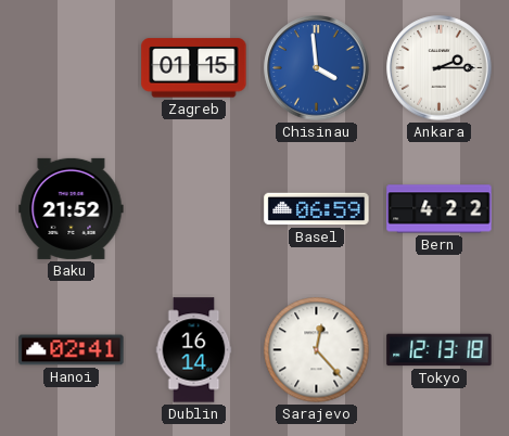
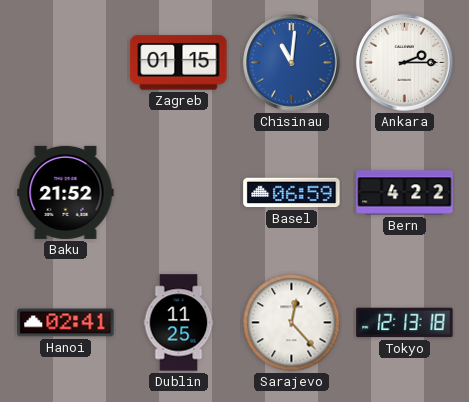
Chisinau: 3:59 -> 11:01
Dublin: 16:14 -> 11:25
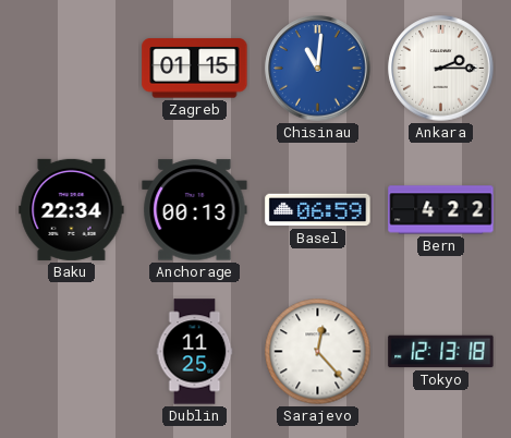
Baku: 21:52 -> 22:34
Anchorage: none -> 00:13
Hanoi: 02:41 -> none
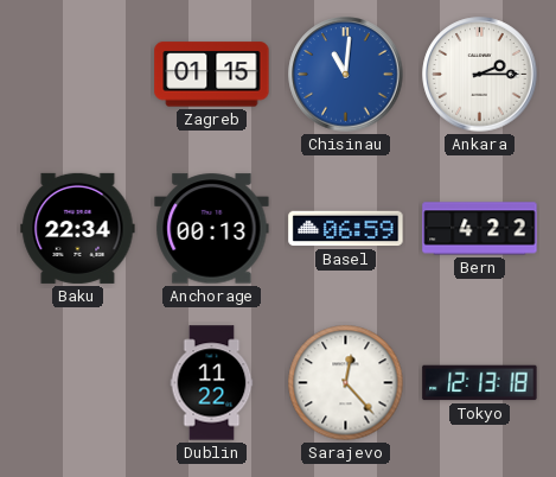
Dublin: 11:25 -> 11:22
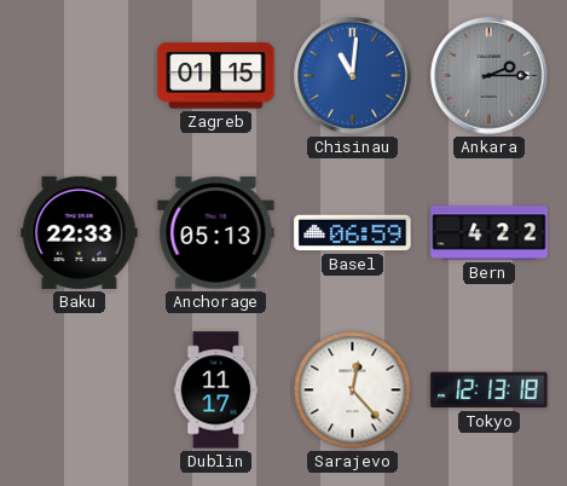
Ankara dial: white -> grey
Baku: 22:34 -> 22:33
Anchorage: 00:13 -> 05:13
Dublin: 11:22 -> 11:17
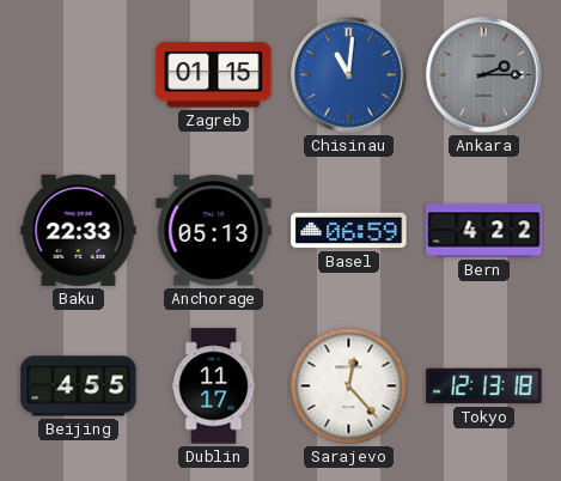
Beijing: none -> 4:55
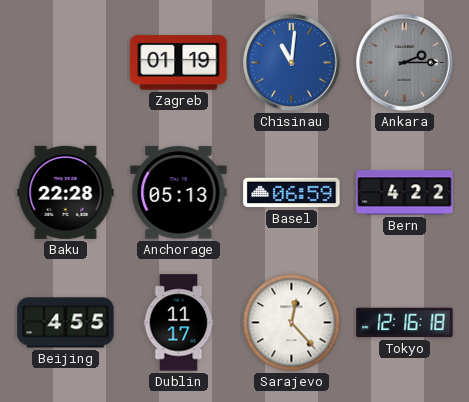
Zagreb: 01:15 -> 01:19
Baku: 22:33 -> 22:28
Tokyo: 12:13 -> 12:16
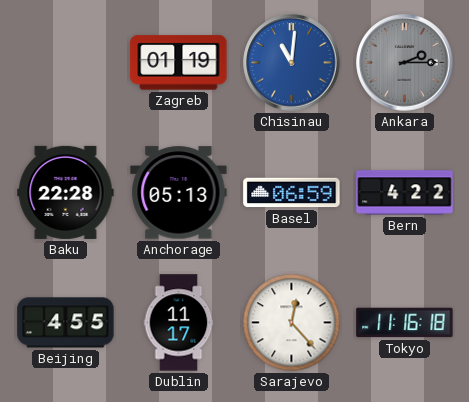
Tokyo: 12:16 -> 11:16
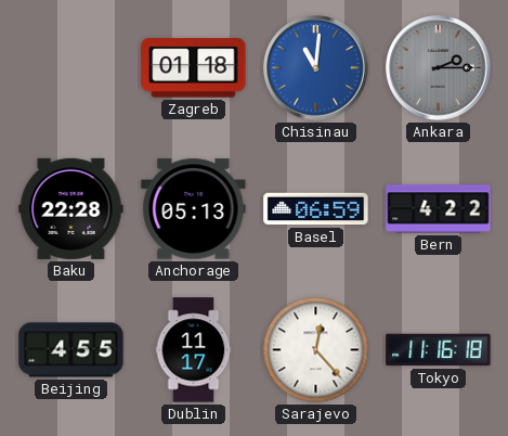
Zagreb: 01:19 -> 01:18
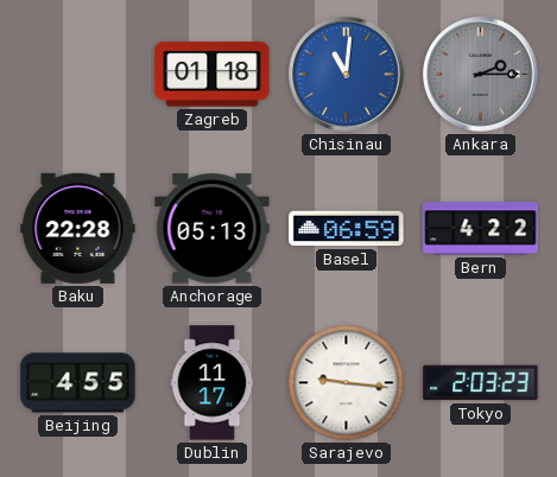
Sarajevo: 12:23 -> 9:16
Tokyo: 11:16 -> 2:03
